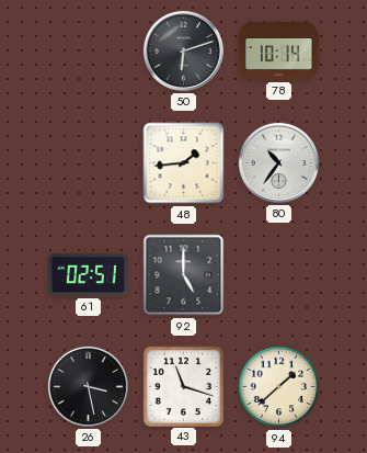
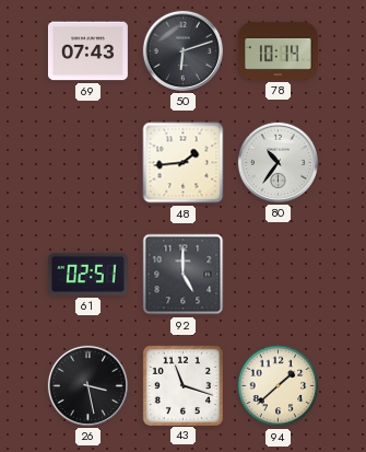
69: none -> 07:43
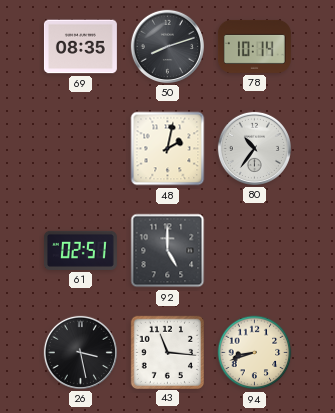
69: 07:43 -> 08:35
50: 6:12 -> 8:12
48: 1:44 -> 2:02
43: 11:18 -> 11:16
94: 1:38 -> 8:42
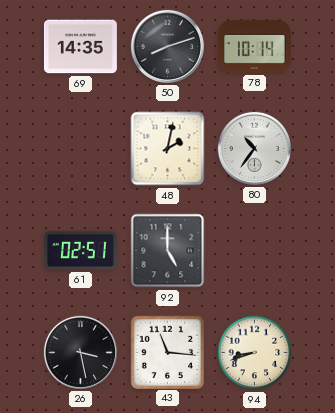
69: 08:35 -> 14:35
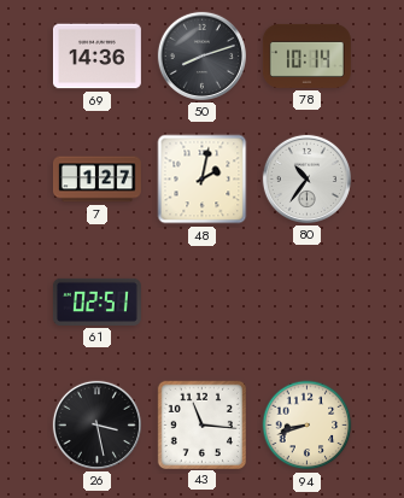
69: 14:35 -> 14:36
7: none -> 1:27
92: 5:00 -> none
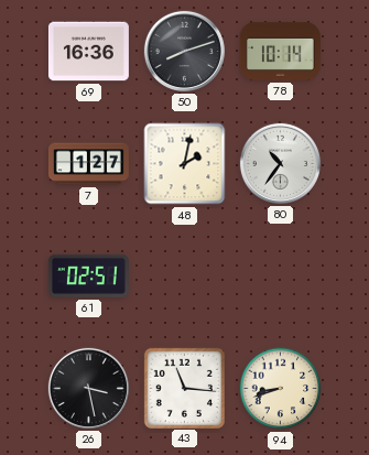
69: 14:36 -> 16:36
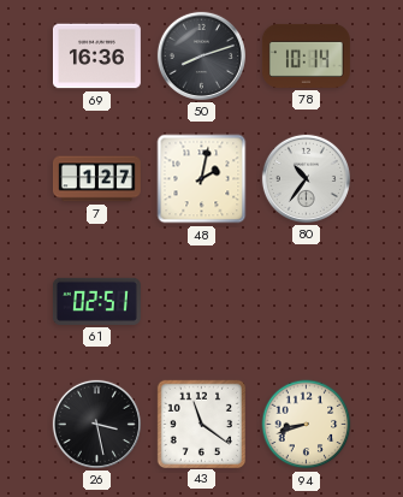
43: 11:16 -> 11:21
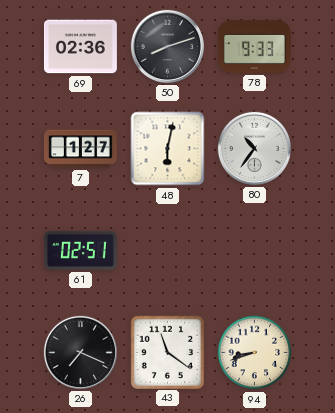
69: 16:36 -> 02:36
78: 10:14 -> 9:33
48: 2:02 -> 6:02
26: 3:28 -> 7:19
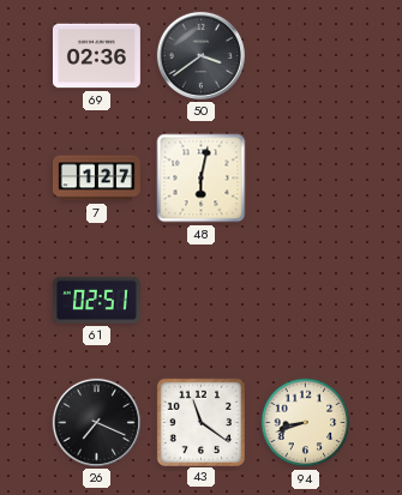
50: 8:12 -> 3:39
78: 9:33 -> none
80: 10:36 -> none
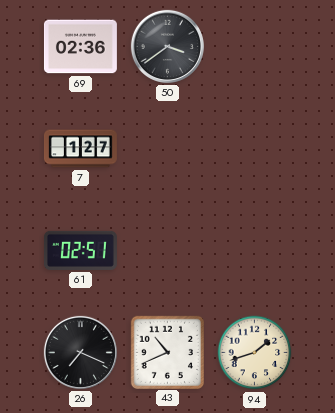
48: 6:02 -> none
43: 11:21 -> 10:41
94: 8:42 -> 1:42
